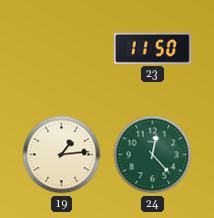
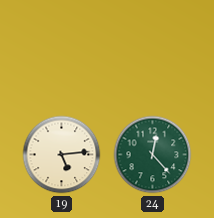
23: 11:50 -> none
19: 1:14 -> 5:14
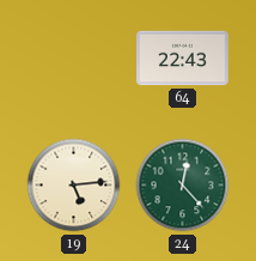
64: none -> 22:43
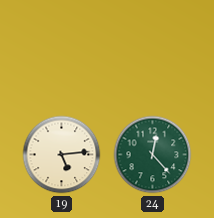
64: 22:43 -> none
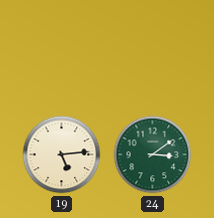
24: 12:23 -> 3:09
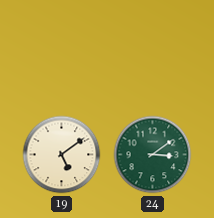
19: 5:14 -> 5:09
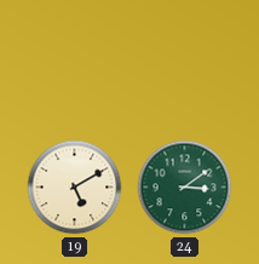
19: 5:09 -> 5:10
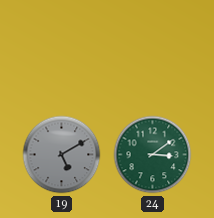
19 dial: cream -> grey
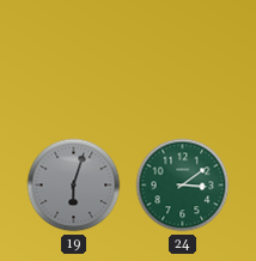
19: 5:10 -> 6:03
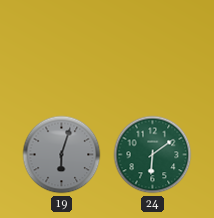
24: 3:09 -> 6:09
